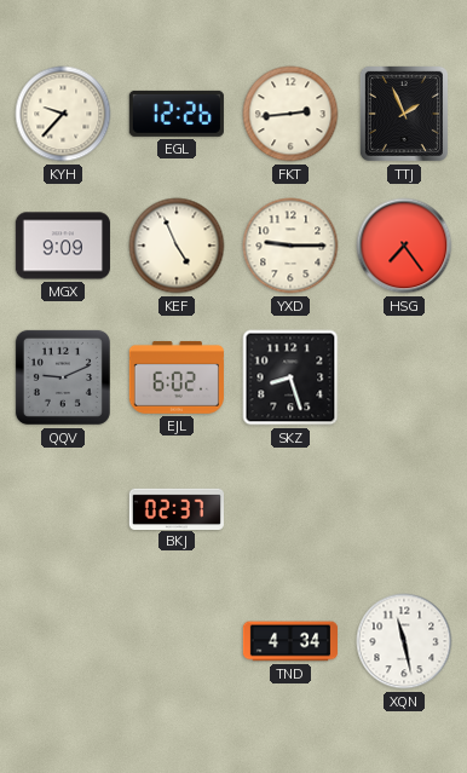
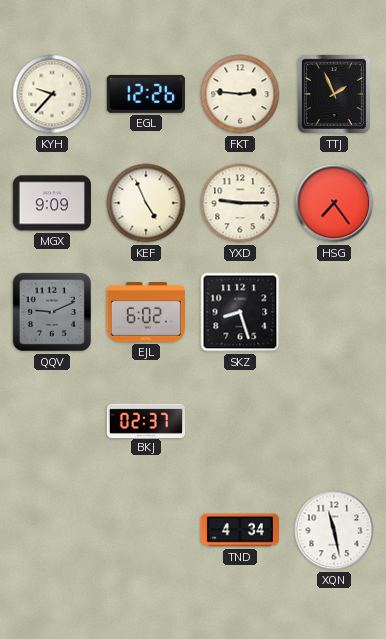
FKT: 2:44 -> 2:46
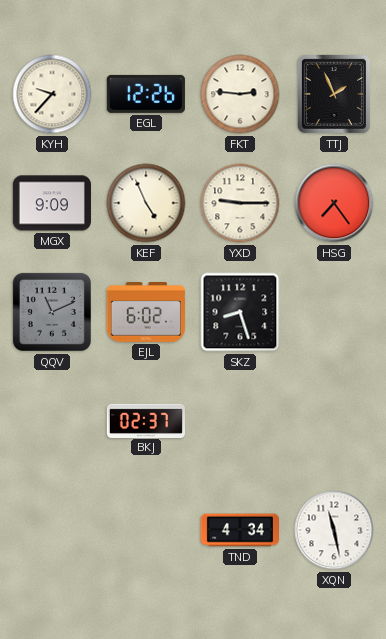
QQV: 9:11 -> 11:11
